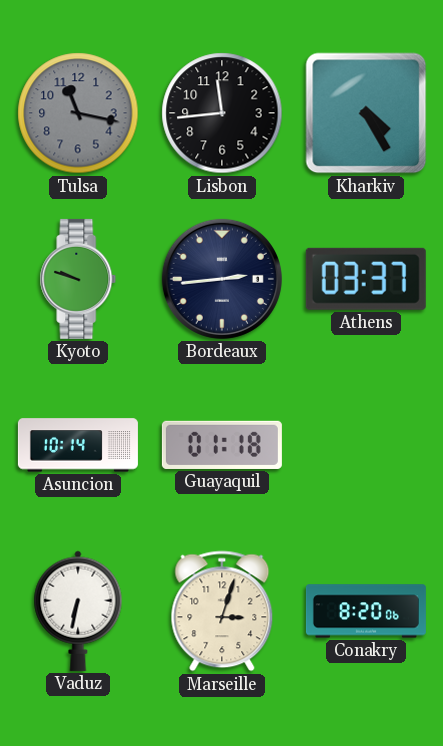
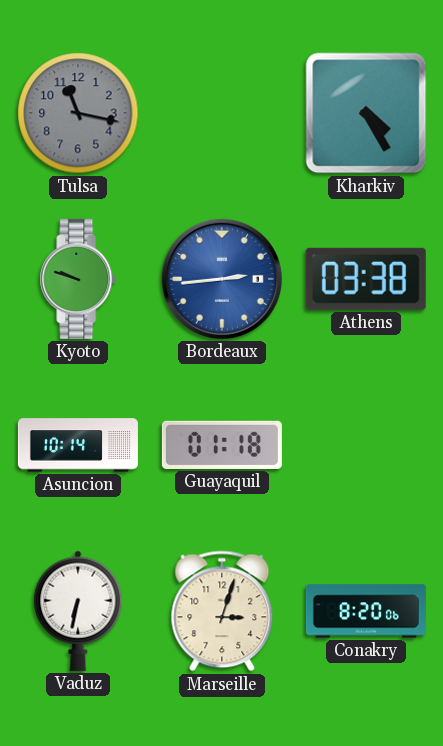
Lisbon: 11:44 -> none
Bordeaux dial: navy -> blue
Athens: 03:37 -> 03:38
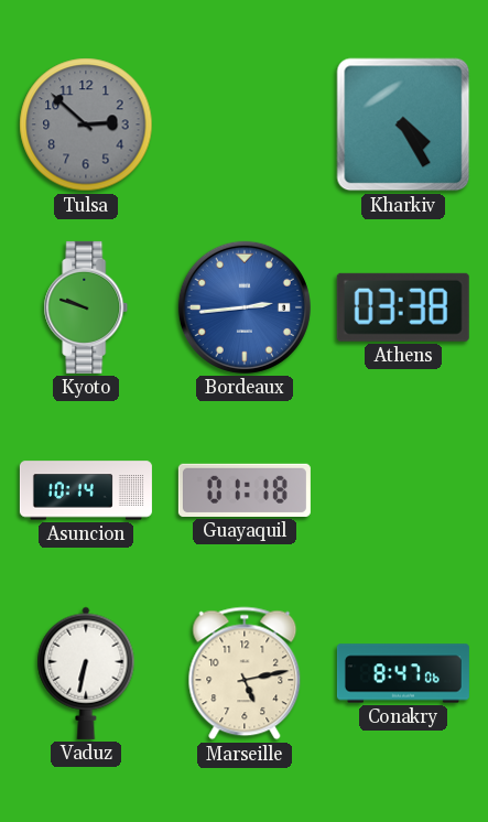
Tulsa: 11:17 -> 2:52
Marseille: 3:03 -> 5:13
Conakry: 8:20 -> 8:47
